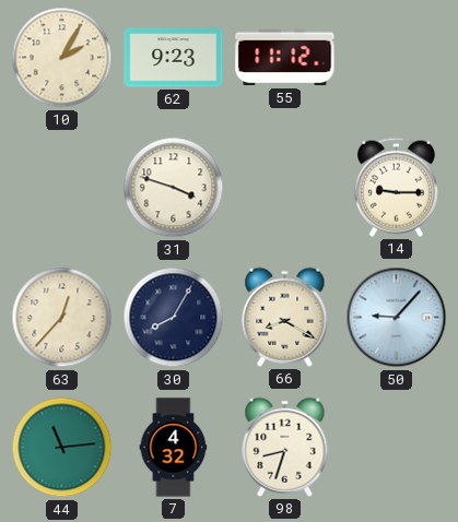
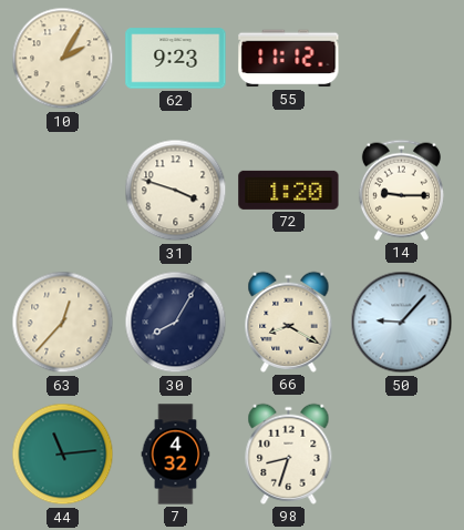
72: none -> 1:20
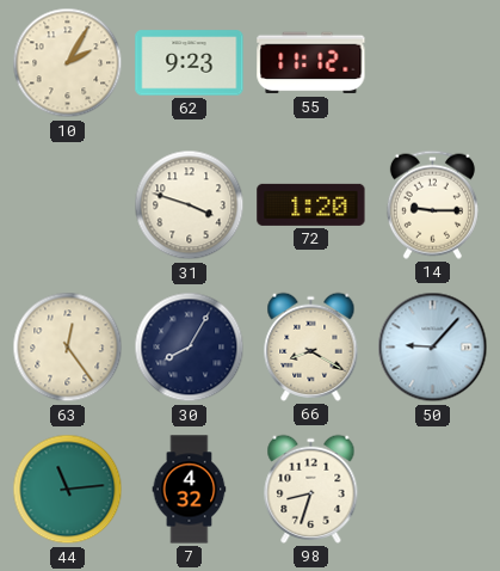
63: 12:37 -> 12:24
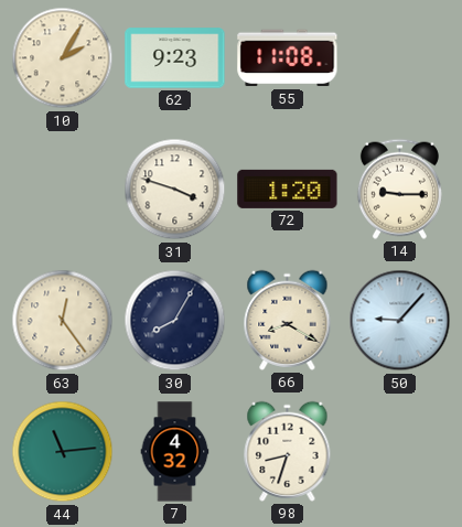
55: 11:12 -> 11:08
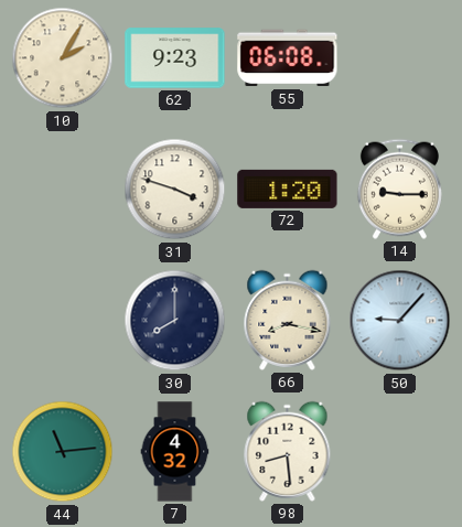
55: 11:08 -> 06:08
63: 12:24 -> none
30: 8:05 -> 8:00
66: 8:20 -> 8:17
98: 8:33 -> 8:29
